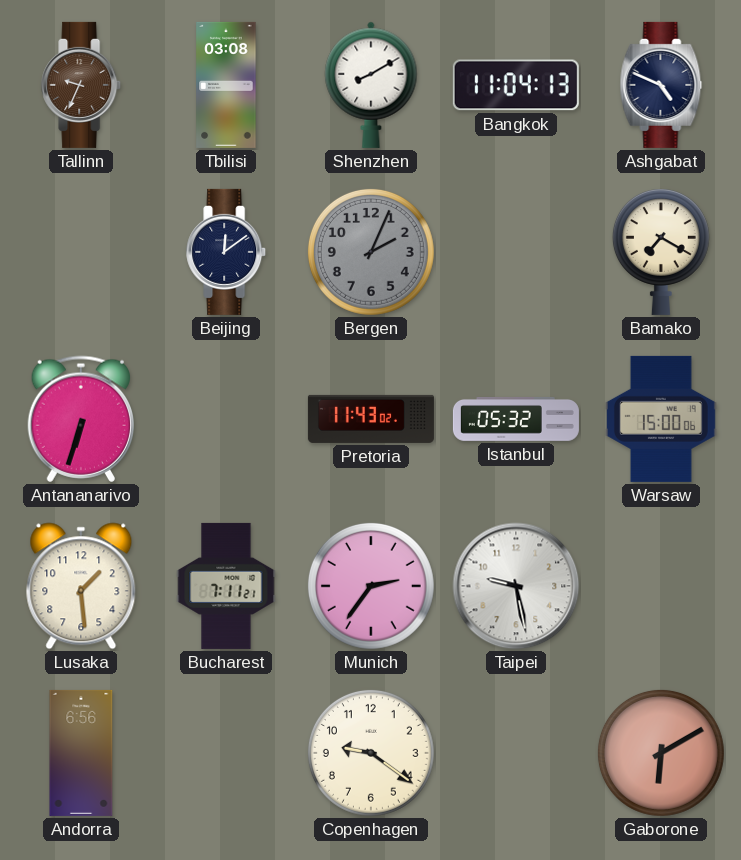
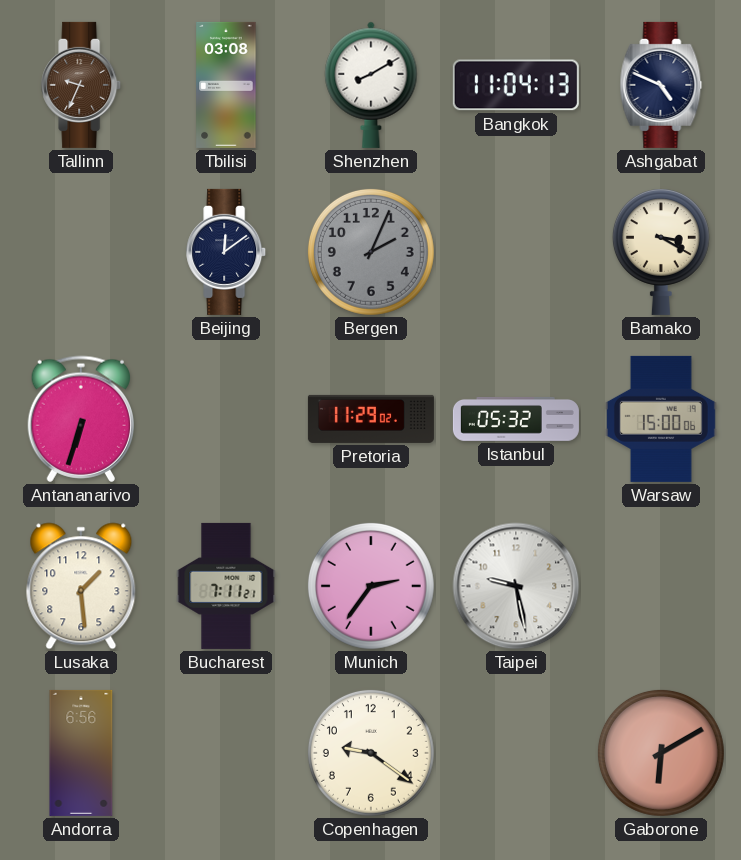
Bamako: 7:20 -> 3:20
Pretoria: 11:43 -> 11:29
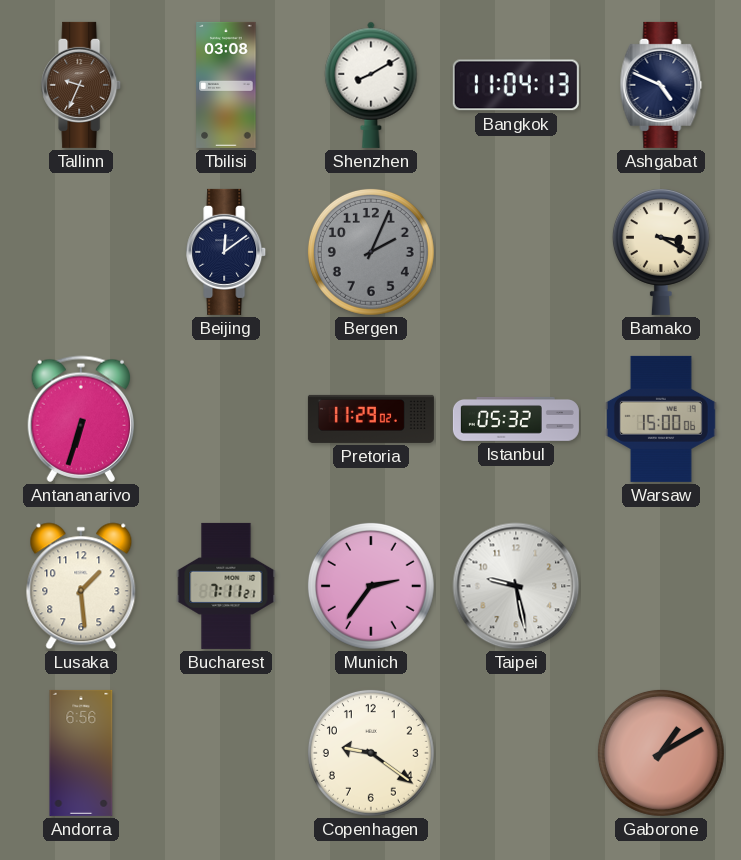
Gaborone: 6:10 -> 1:10
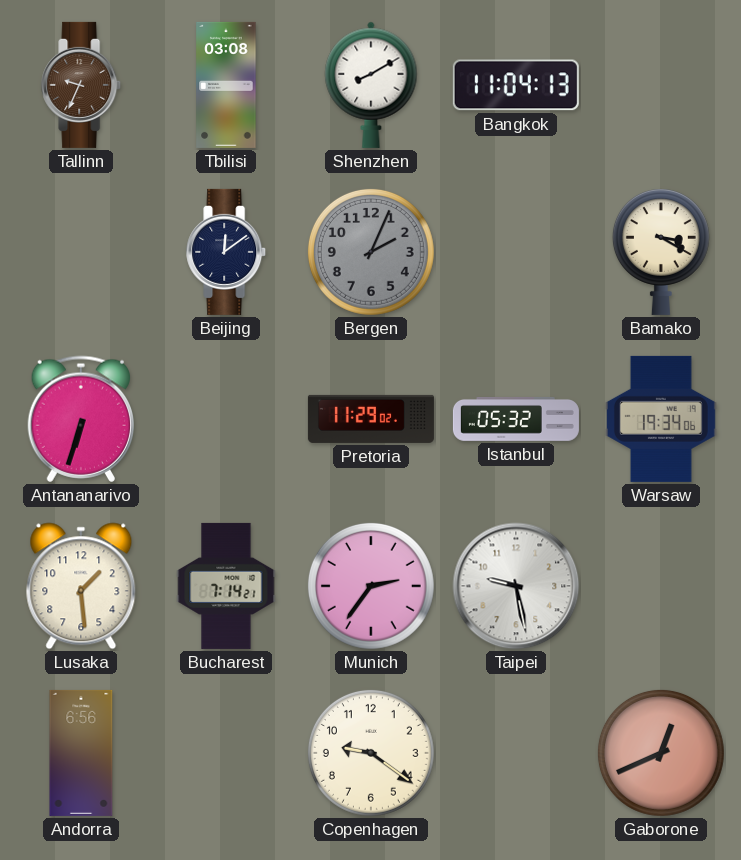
Ashgabat: 4:49 -> none
Warsaw: 15:00 -> 19:34
Bucharest: 7:11 -> 7:14
Gaborone: 1:10 -> 12:41
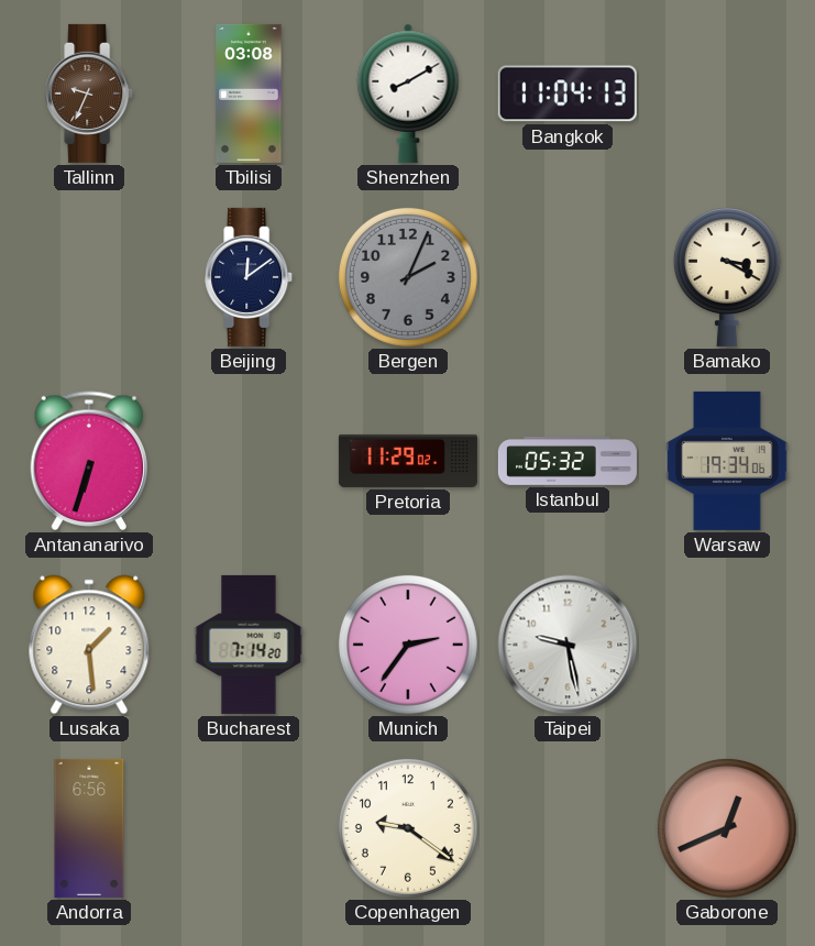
Bucharest: 7:14:21 -> 7:14:20
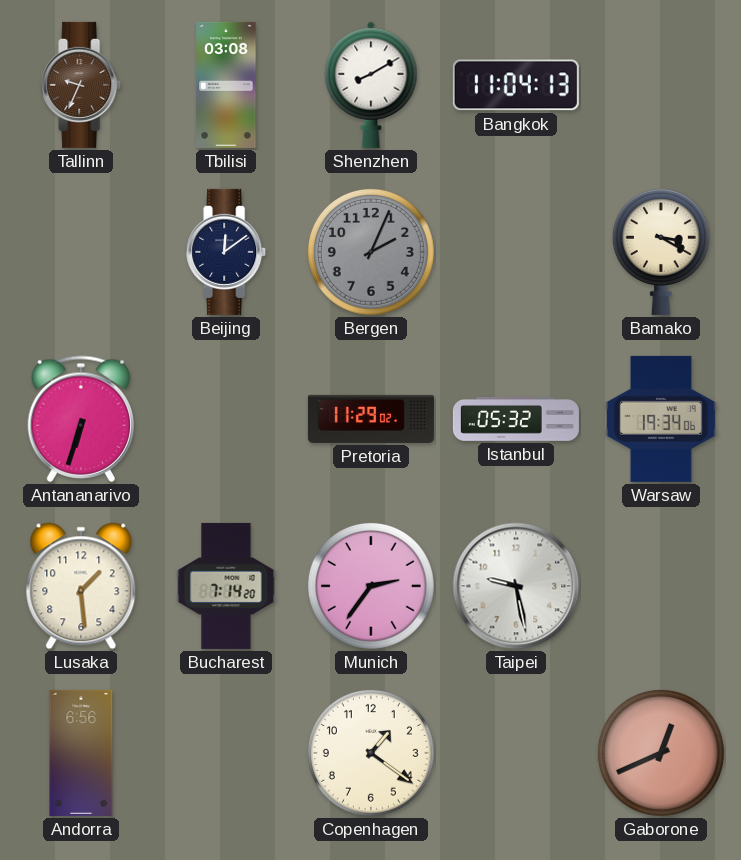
Copenhagen: 9:21 -> 1:21
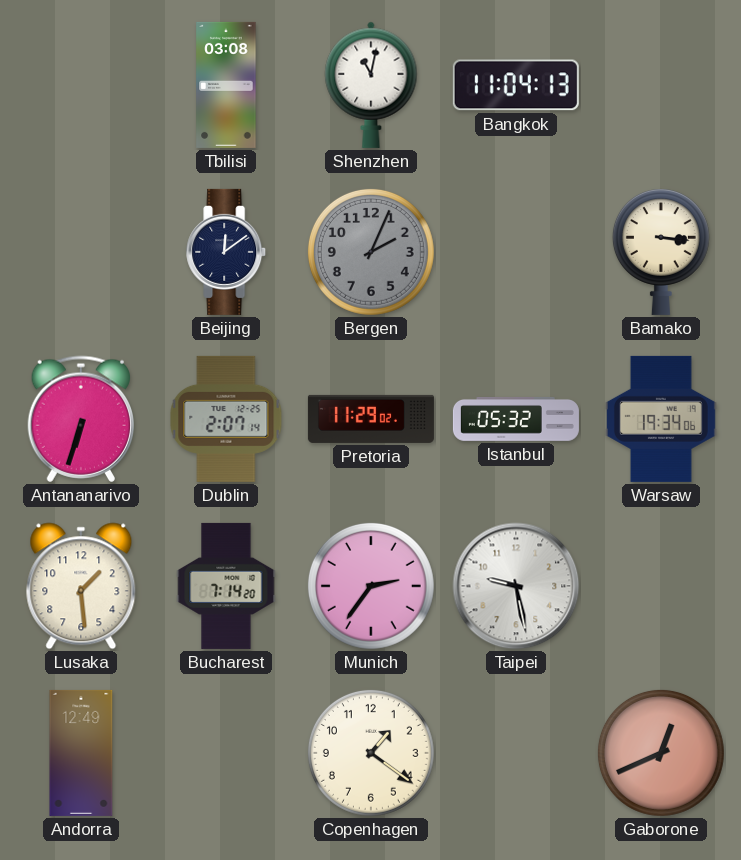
Tallinn: 9:34 -> none
Shenzhen: 8:10 -> 11:02
Bamako: 3:20 -> 3:16
Dublin: none -> 2:07
Andorra: 6:56 -> 12:49
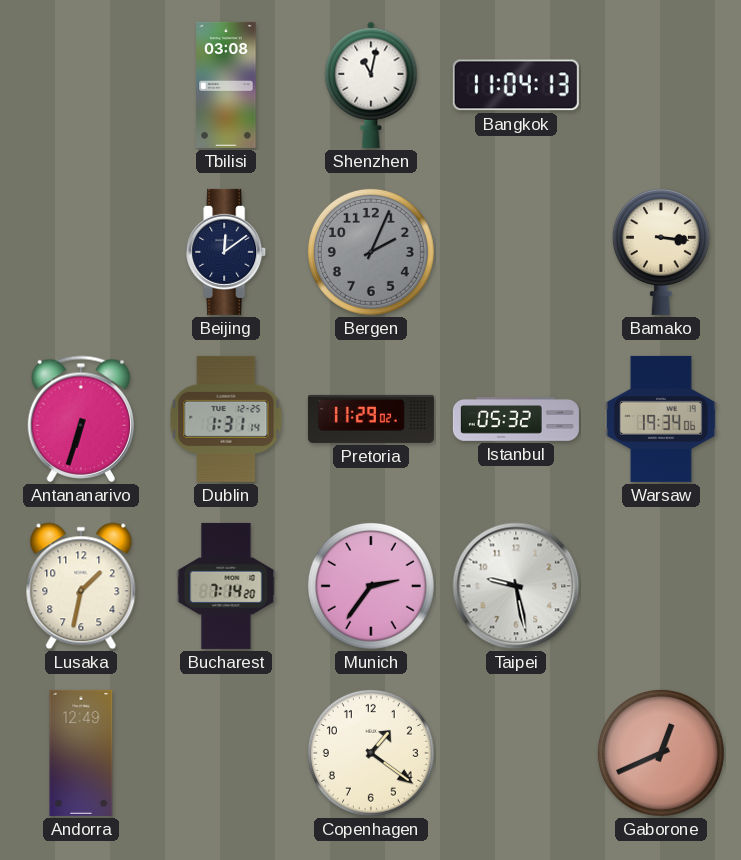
Dublin: 2:07 -> 1:31
Lusaka: 1:29 -> 1:32
